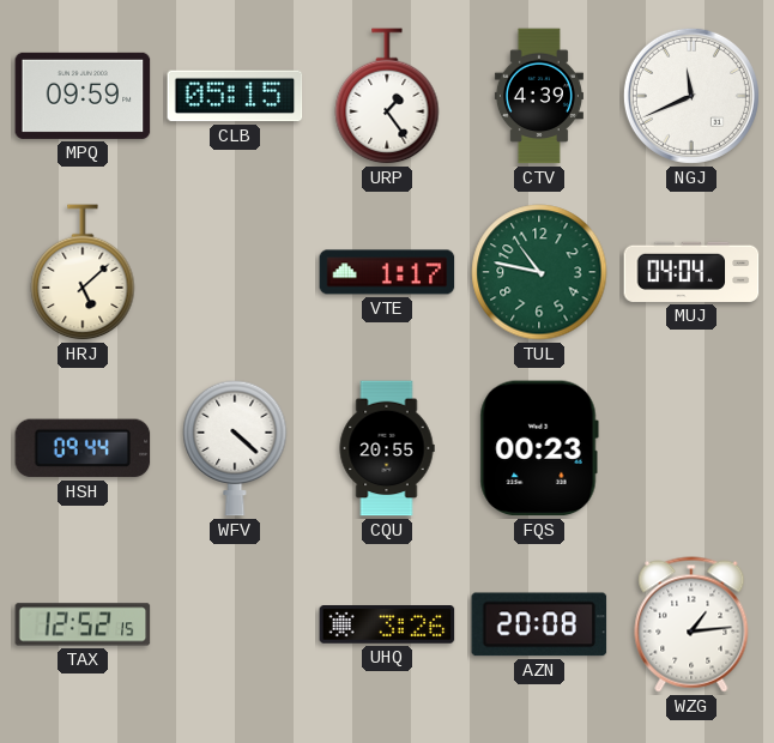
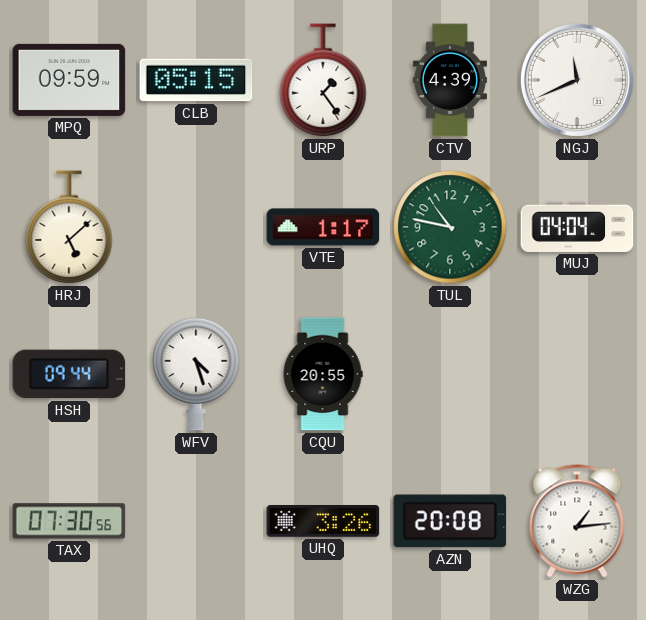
WFV: 4:22 -> 4:27
FQS: 00:23 -> none
TAX: 12:52 -> 07:30
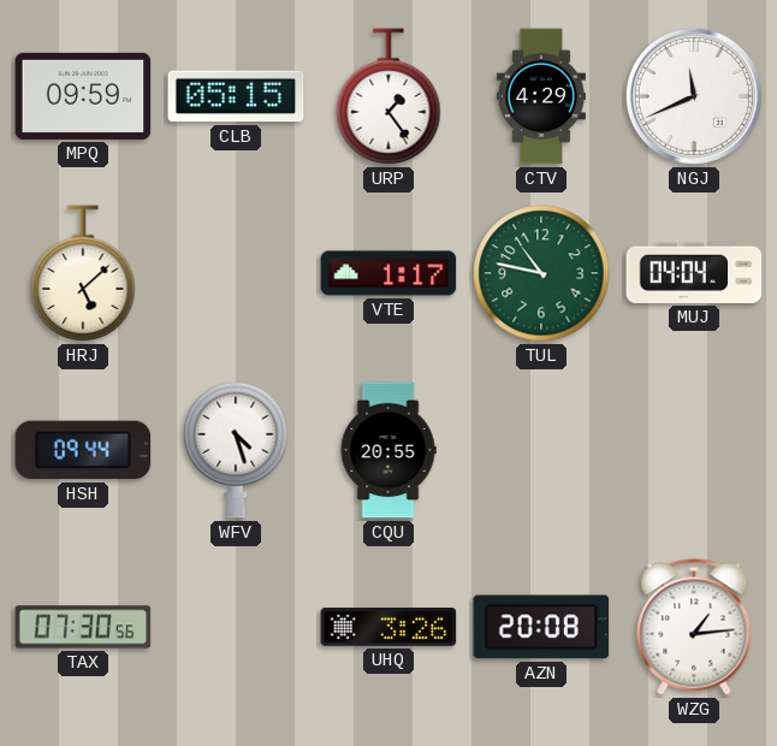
CTV: 4:39 -> 4:29
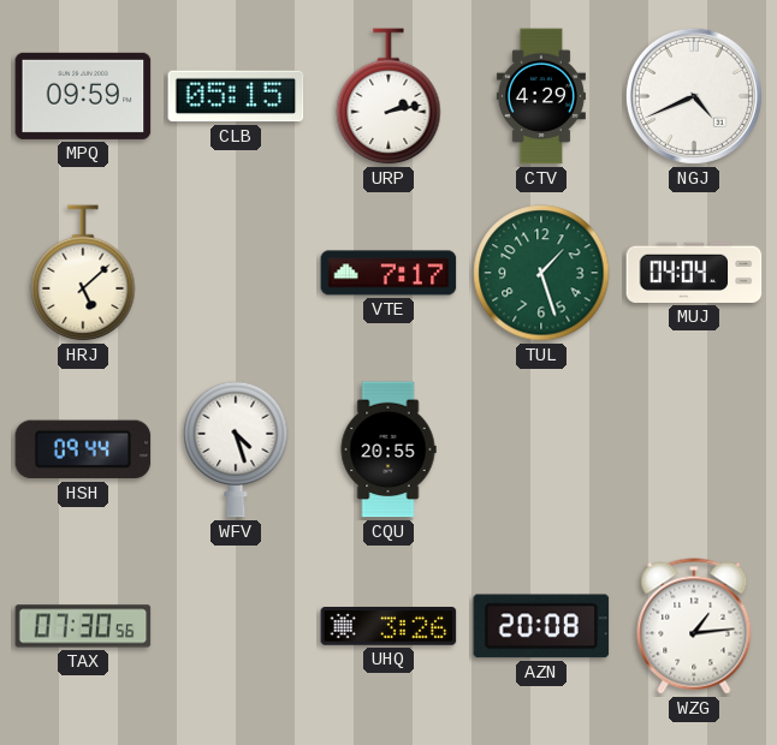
URP: 1:24 -> 2:13
NGJ: 11:41 -> 4:41
VTE: 1:17 -> 7:17
TUL: 10:47 -> 1:27
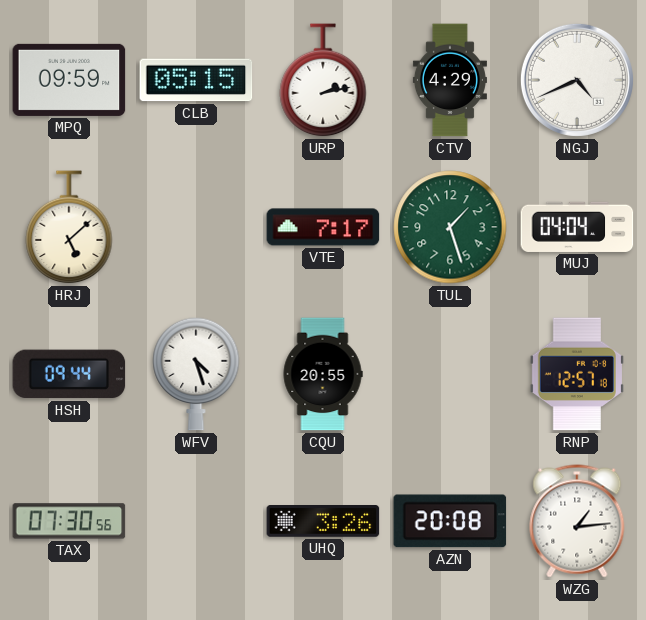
RNP: none -> 12:57
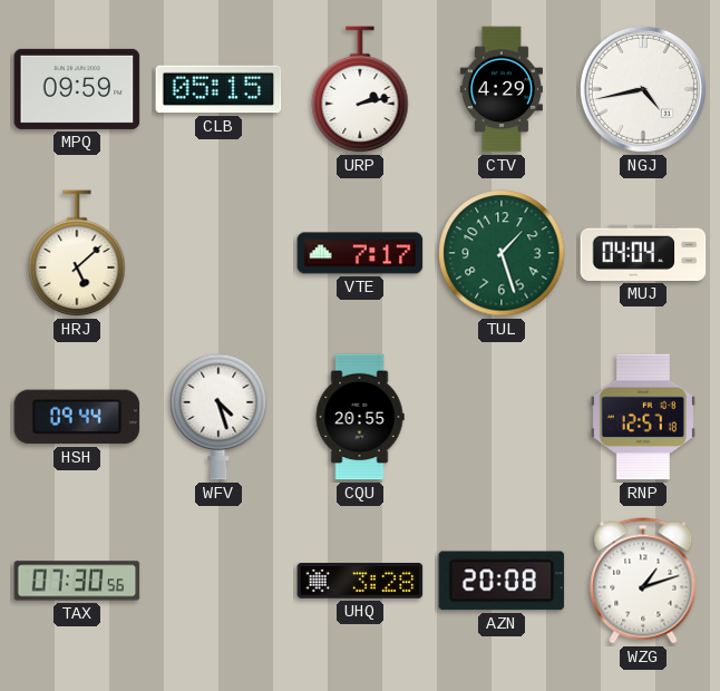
NGJ: 4:41 -> 4:43
UHQ: 3:26 -> 3:28
WZG: 1:14 -> 1:12
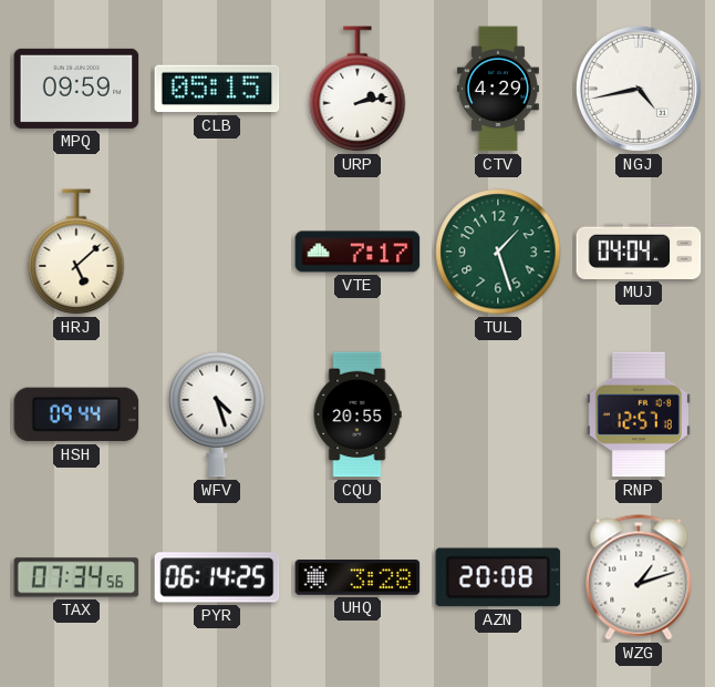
TAX: 07:30 -> 07:34
PYR: none -> 06:14
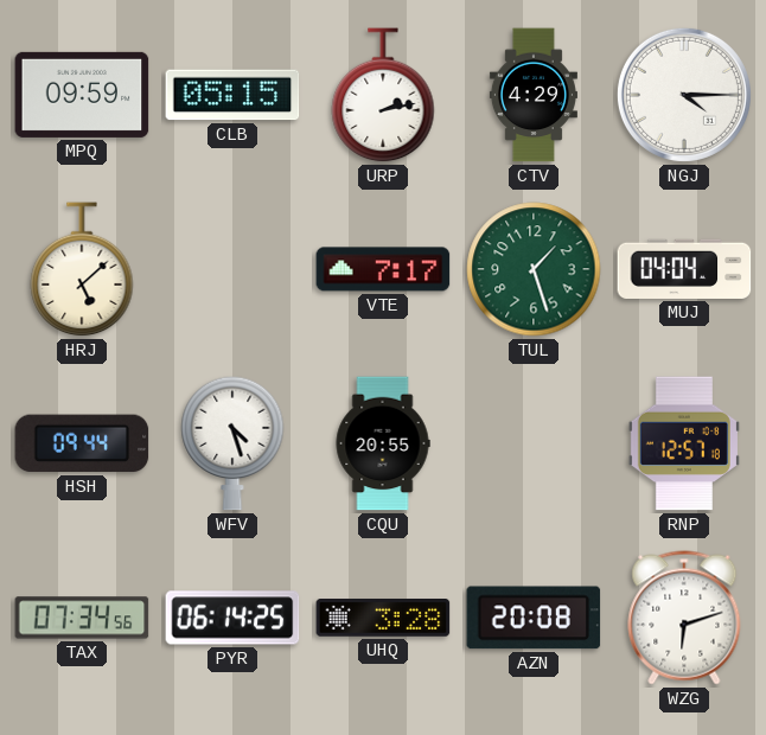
NGJ: 4:43 -> 4:15
WZG: 1:12 -> 6:12
